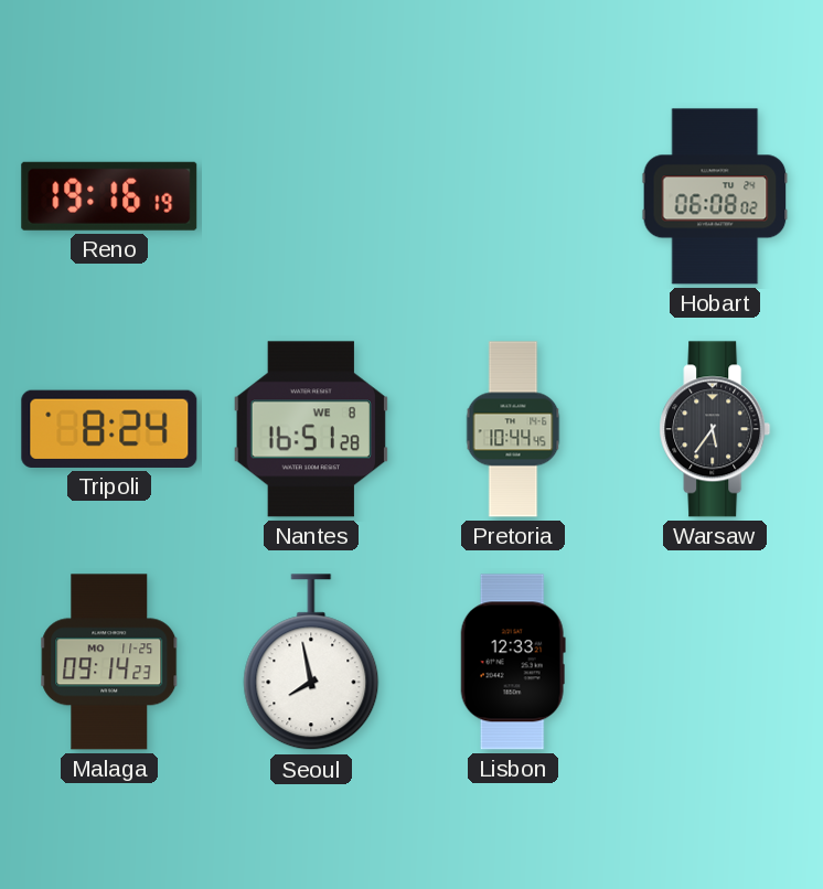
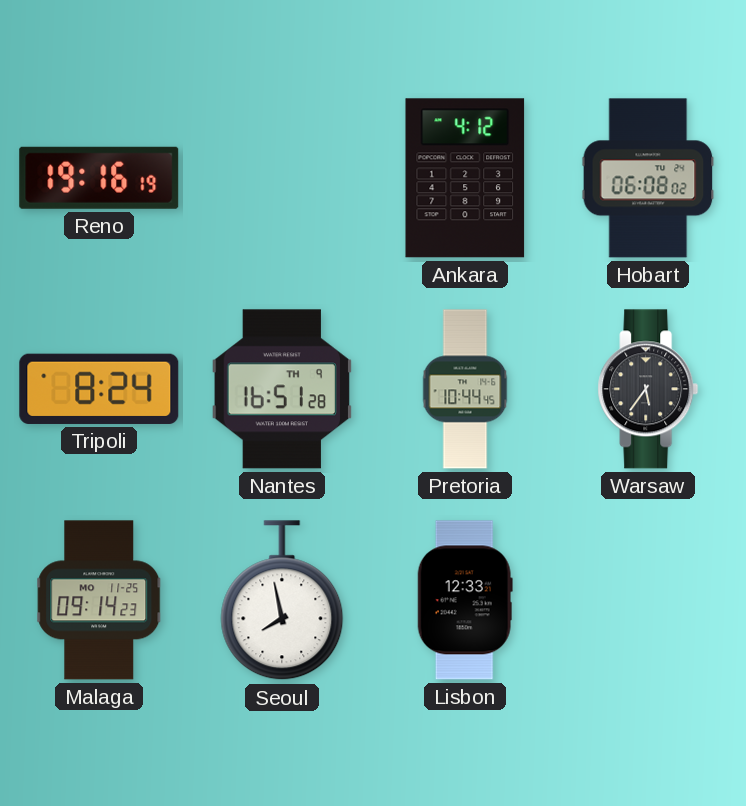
Ankara: none -> 4:12
Nantes date: WE 8 -> TH 9
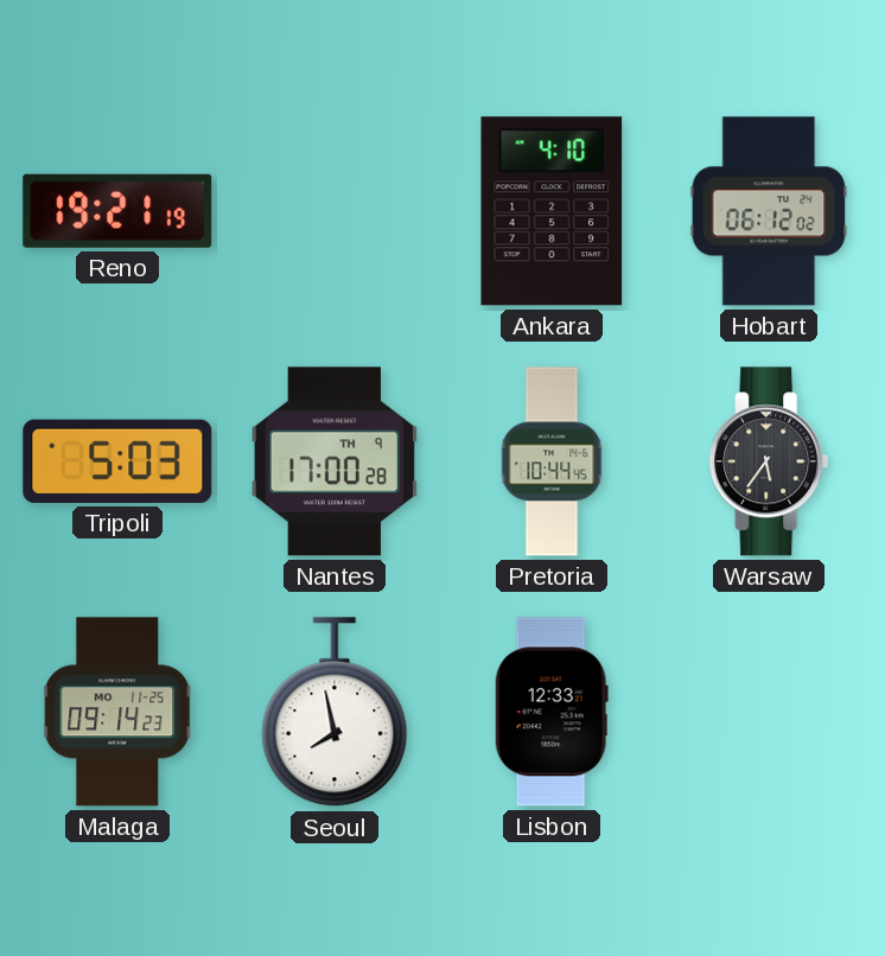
Reno: 19:16 -> 19:21
Ankara: 4:12 -> 4:10
Hobart: 06:08 -> 06:12
Tripoli: 8:24 -> 5:03
Nantes: 16:51 -> 17:00
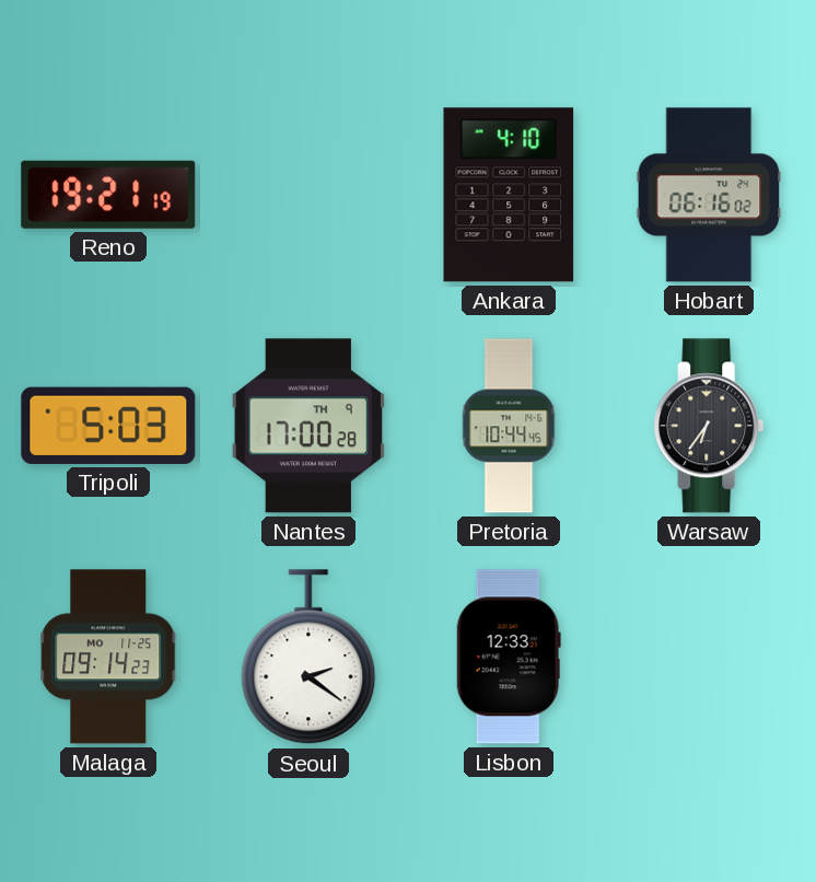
Hobart: 06:12 -> 06:16
Warsaw: 5:36 -> 6:36
Seoul: 7:58 -> 2:21
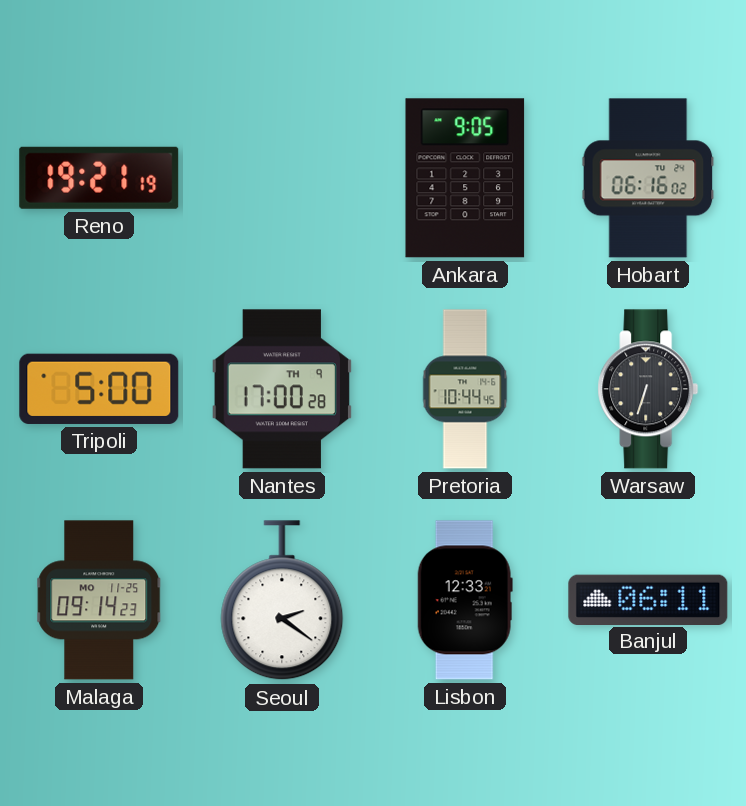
Ankara: 4:10 -> 9:05
Tripoli: 5:03 -> 5:00
Warsaw: 6:36 -> 6:33
Banjul: none -> 06:11
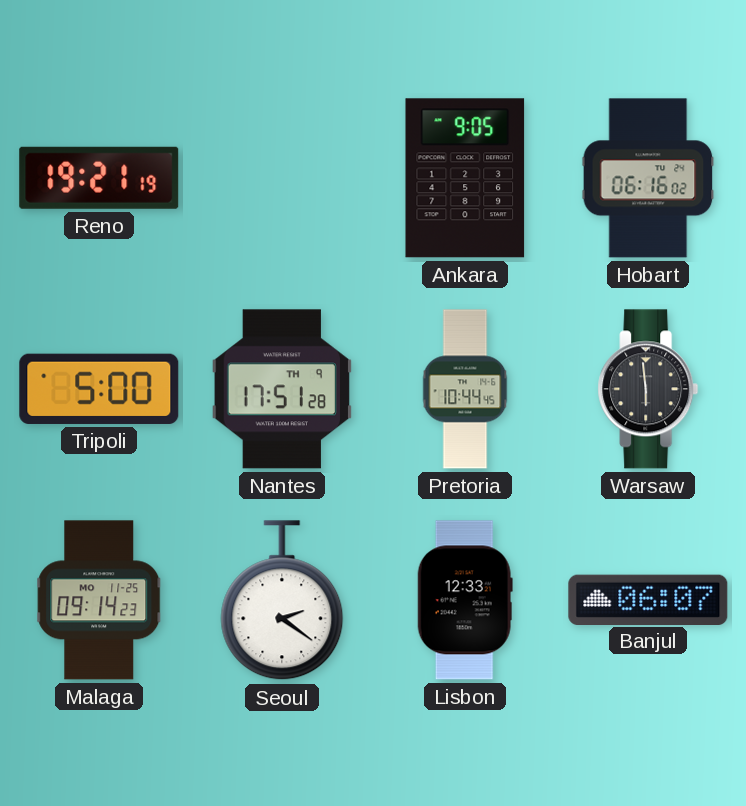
Nantes: 17:00 -> 17:51
Warsaw: 6:33 -> 5:59
Banjul: 06:11 -> 06:07
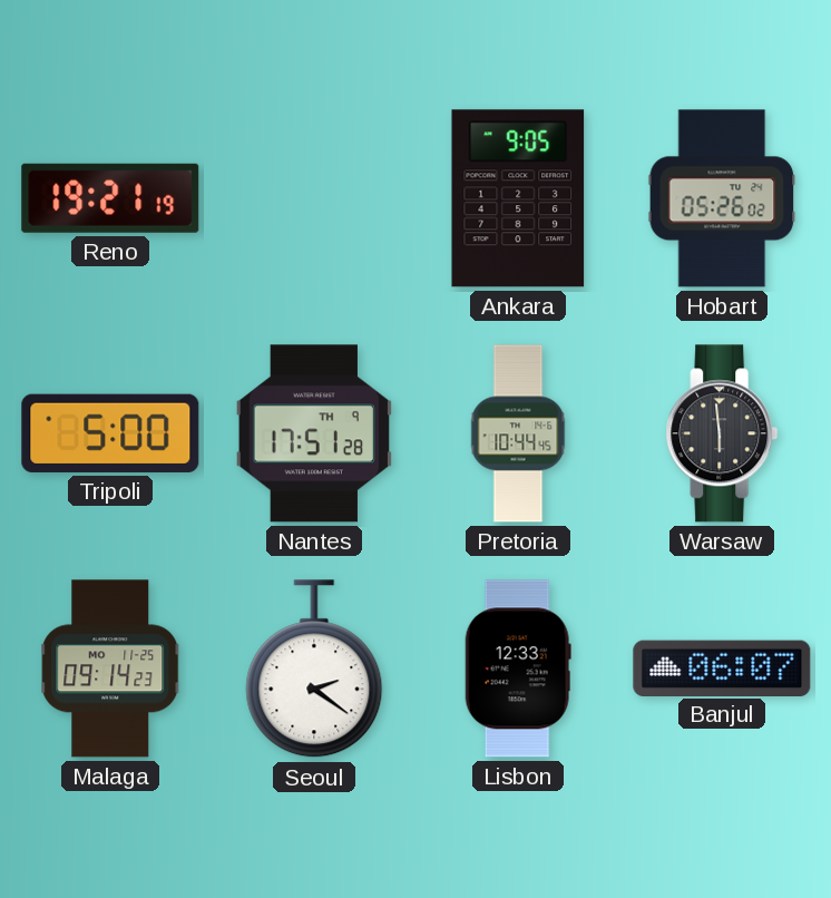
Hobart: 06:16 -> 05:26
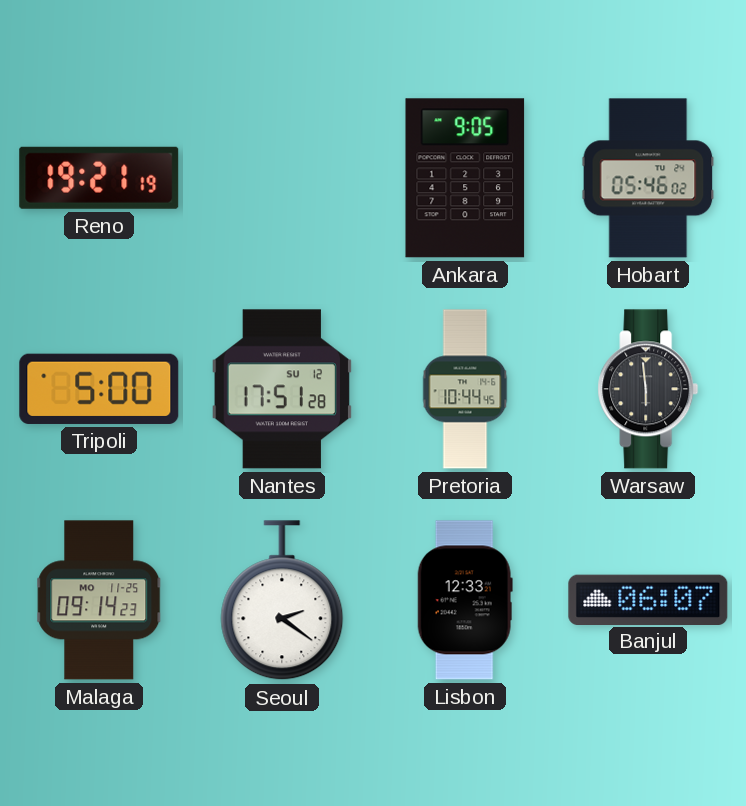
Hobart: 05:26 -> 05:46
Nantes date: TH 9 -> SU 12
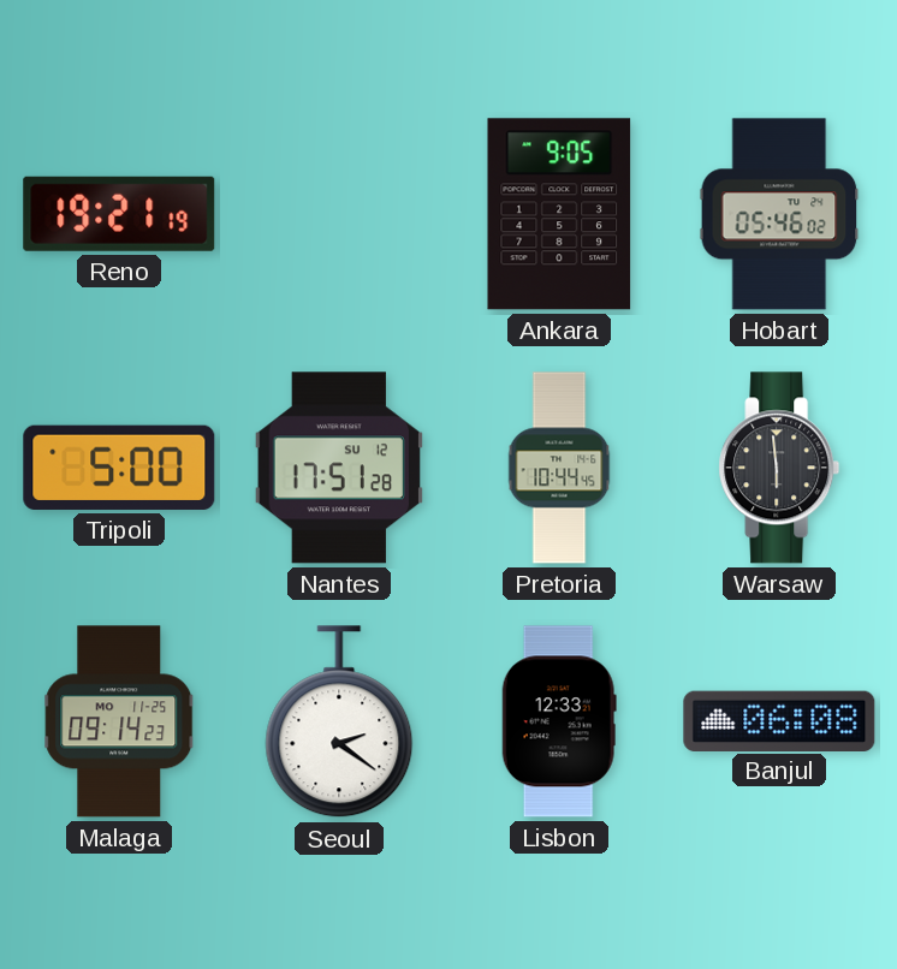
Banjul: 06:07 -> 06:08
